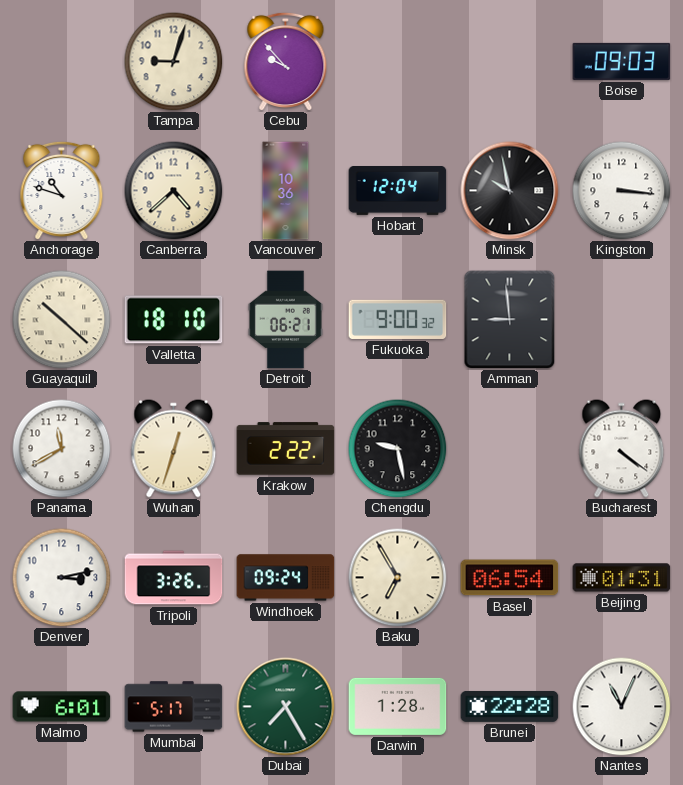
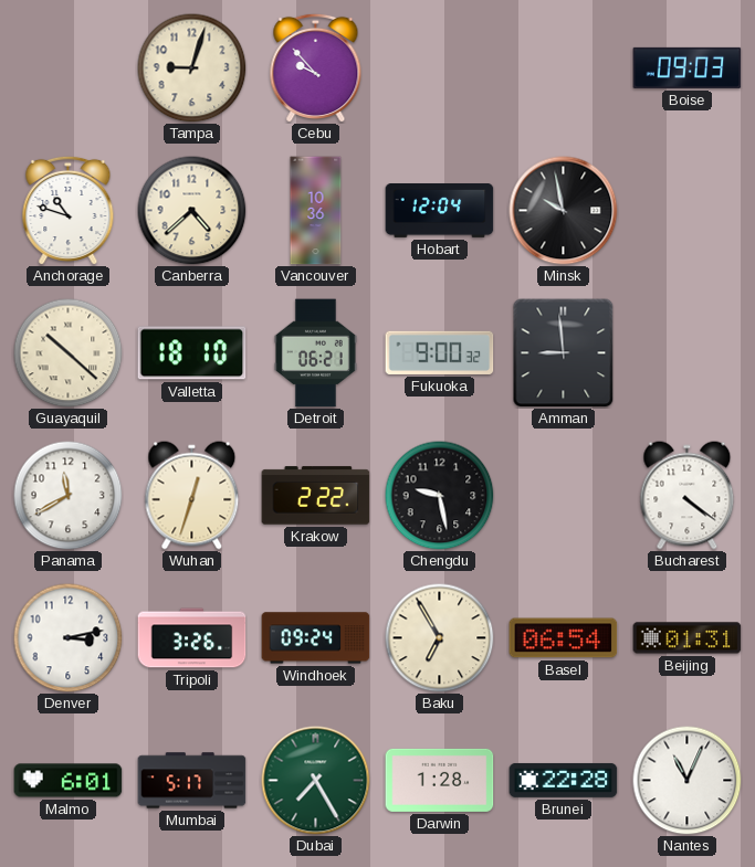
Kingston: 3:16 -> none
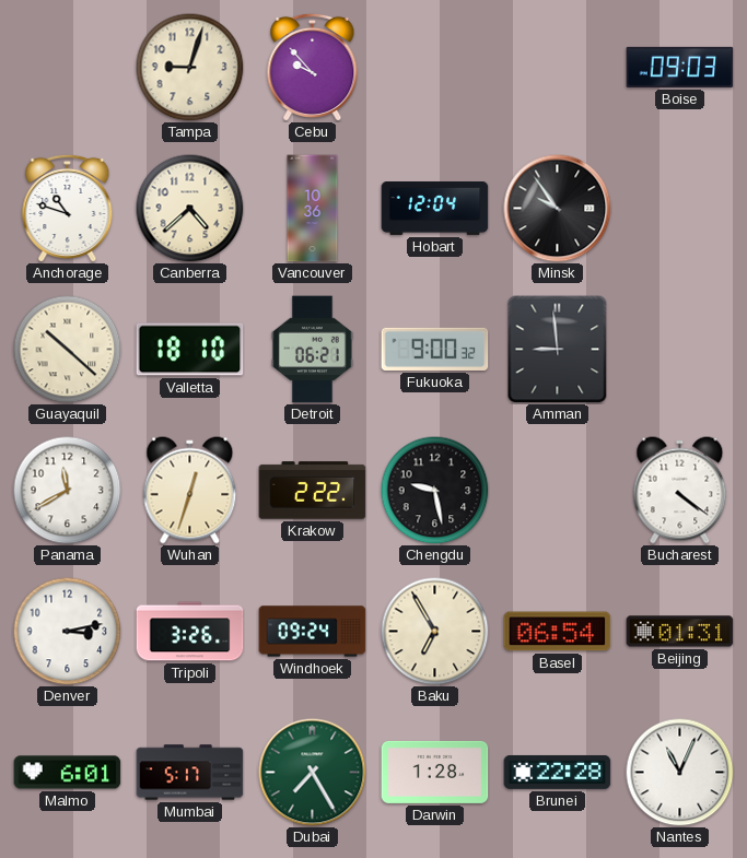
Minsk: 9:58 -> 9:54
